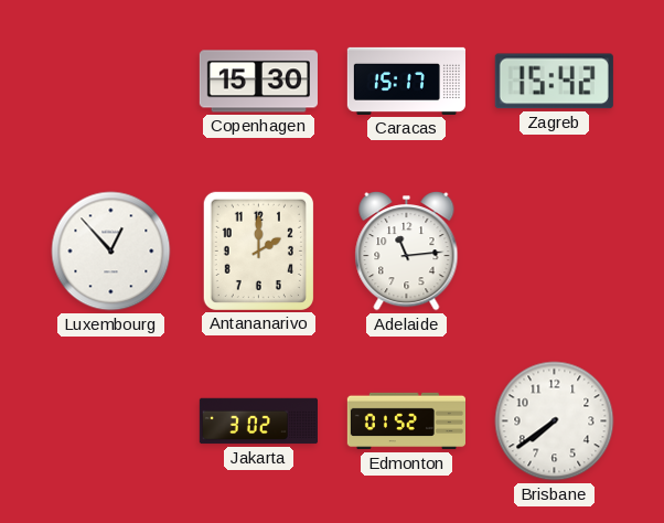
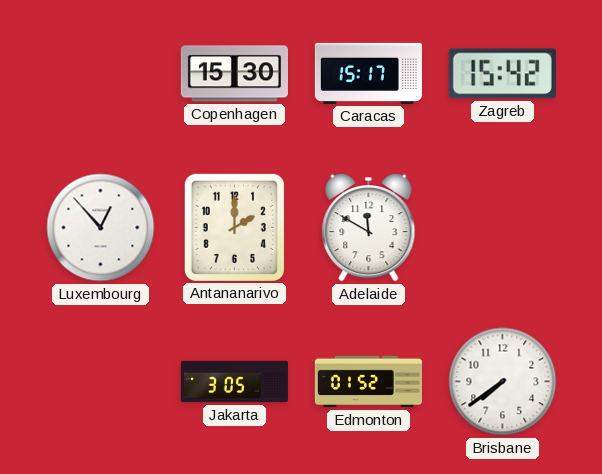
Adelaide: 11:14 -> 11:50
Jakarta: 3:02 -> 3:05
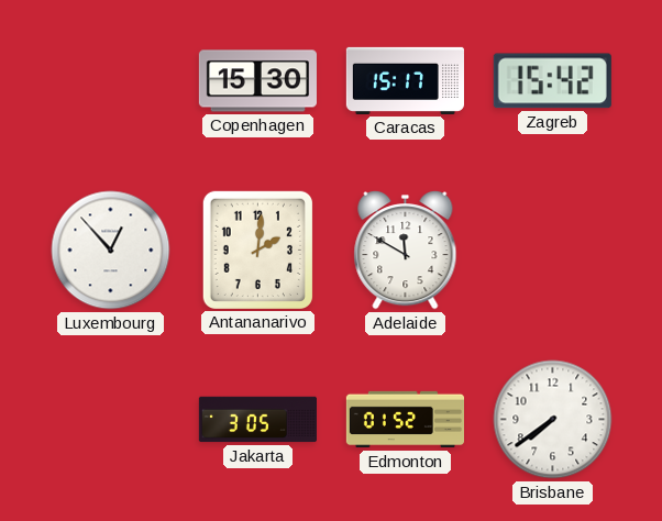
Antananarivo: 2:00 -> 2:01
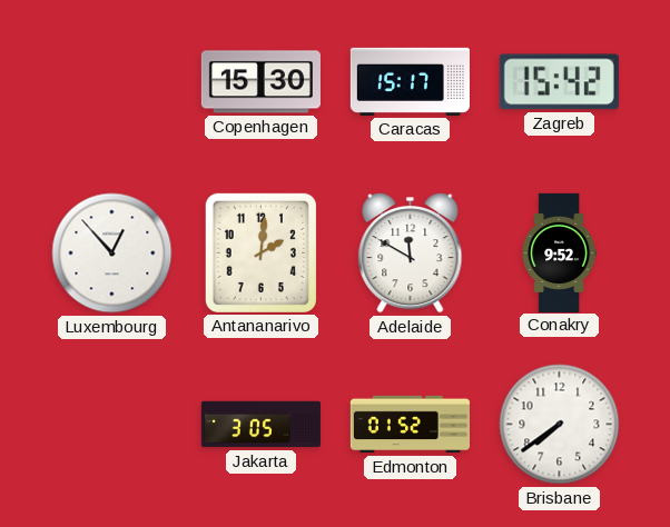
Conakry: none -> 9:52
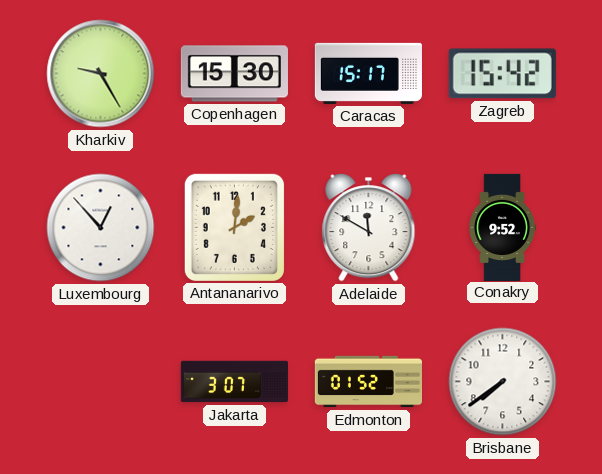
Kharkiv: none -> 9:25
Jakarta: 3:05 -> 3:07
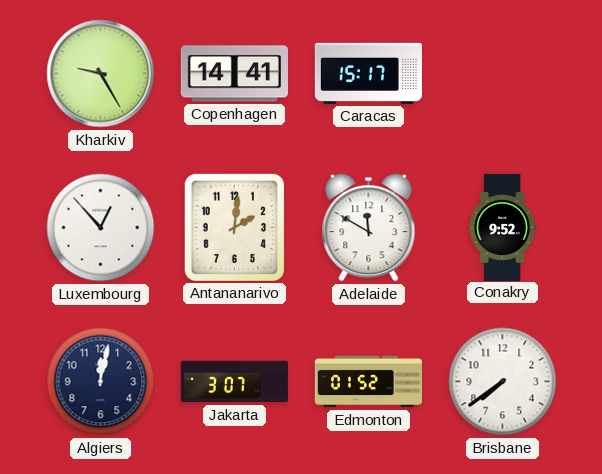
Copenhagen: 15:30 -> 14:41
Zagreb: 15:42 -> none
Algiers: none -> 12:02
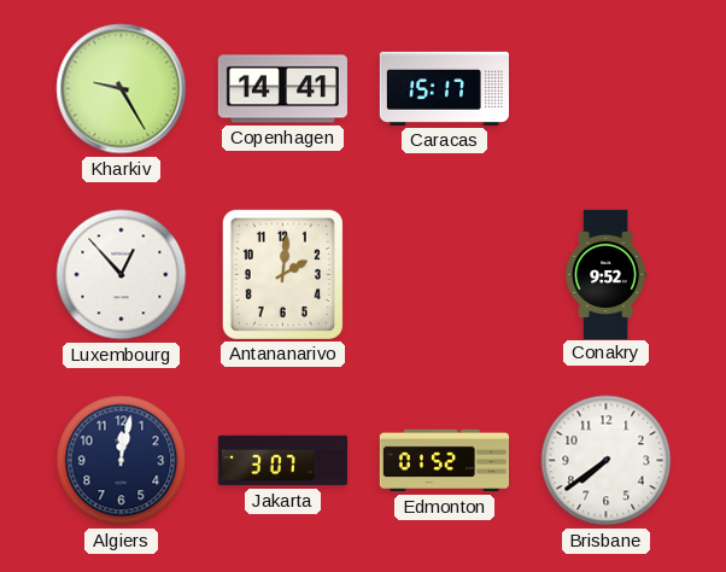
Adelaide: 11:50 -> none
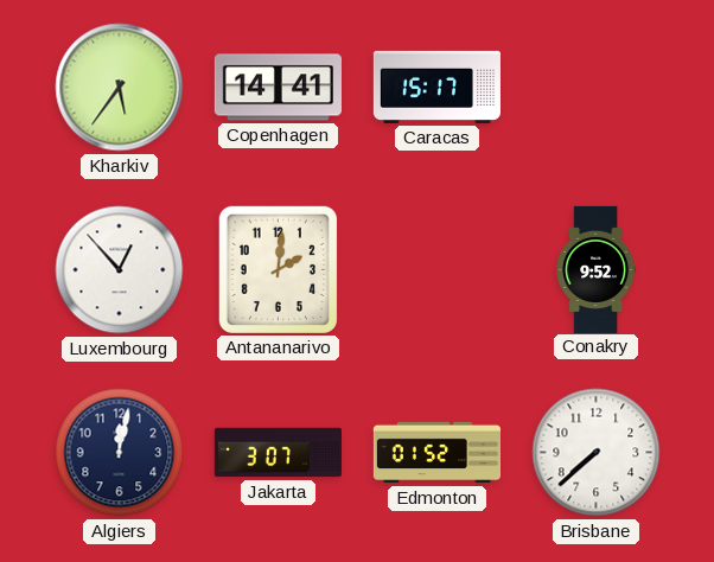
Kharkiv: 9:25 -> 5:36
Brisbane: 7:39 -> 7:38
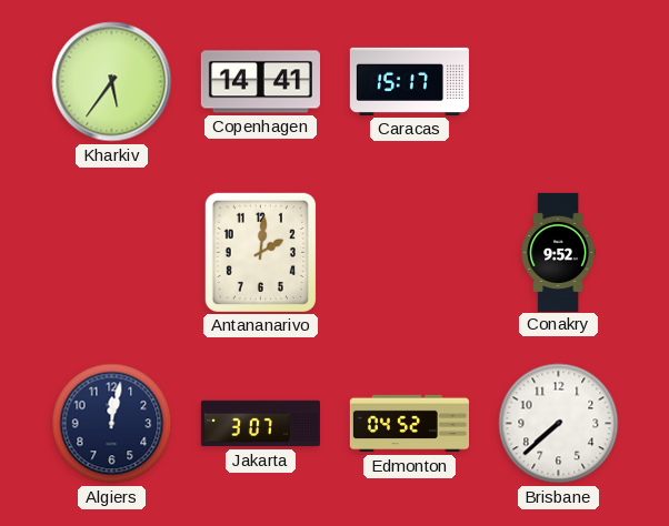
Luxembourg: 12:53 -> none
Edmonton: 01:52 -> 04:52
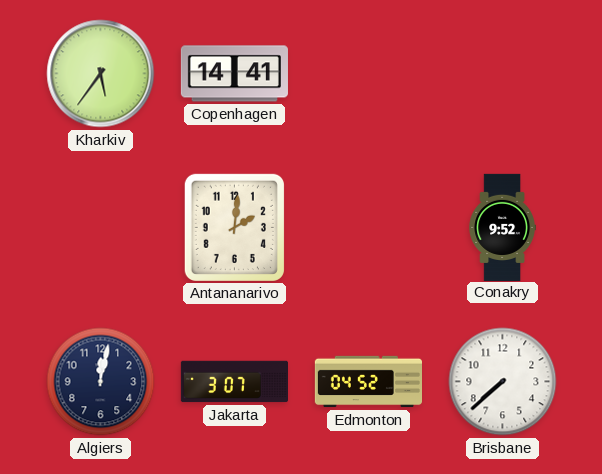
Caracas: 15:17 -> none
